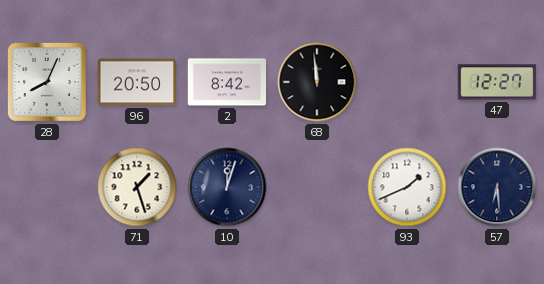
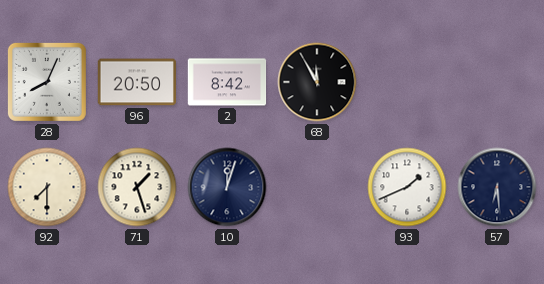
68: 11:59 -> 11:55
47: 12:27 -> none
92: none -> 7:30
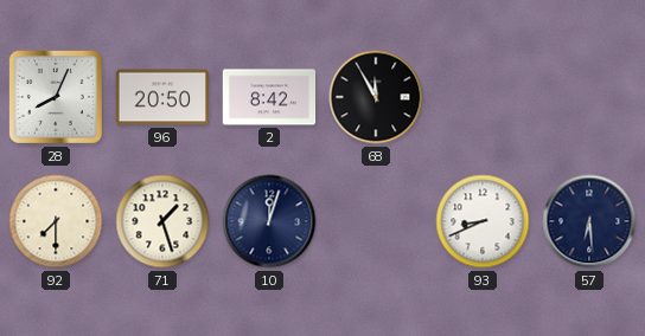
93: 1:41 -> 8:41
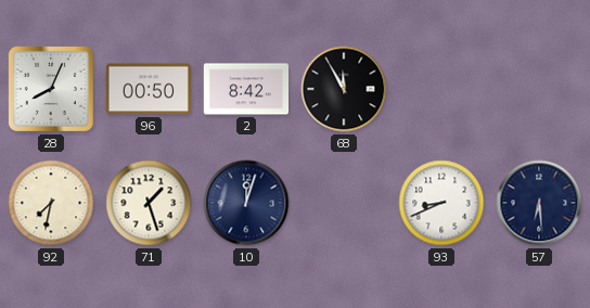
96: 20:50 -> 00:50
92: 7:30 -> 7:32
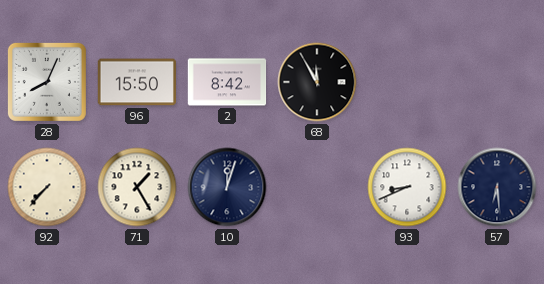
96: 00:50 -> 15:50
92: 7:32 -> 7:37
71: 1:27 -> 1:25
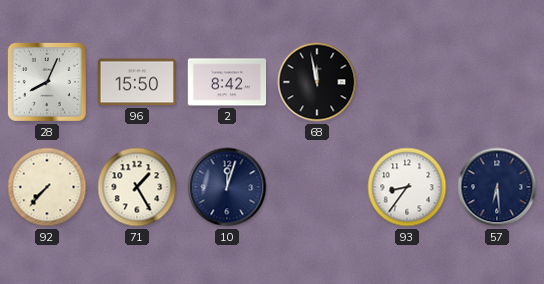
68: 11:55 -> 11:58
93: 8:41 -> 8:36
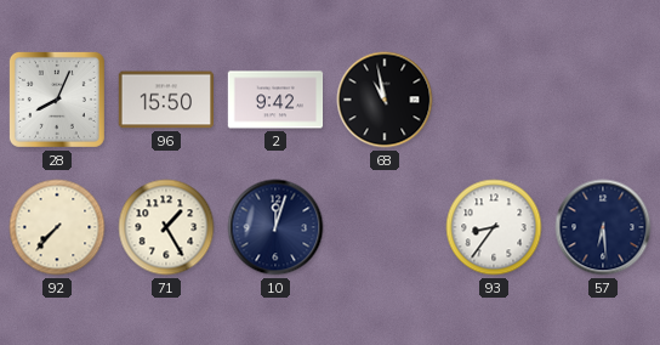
2: 8:42 -> 9:42
68: 11:58 -> 10:58
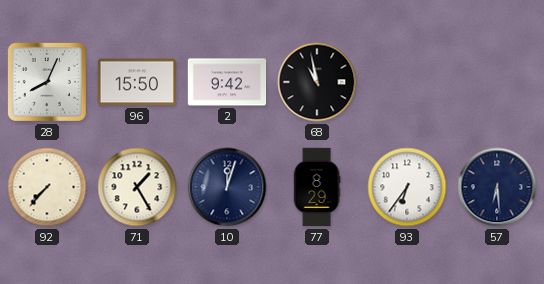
77: none -> 8:29
93: 8:36 -> 6:36
